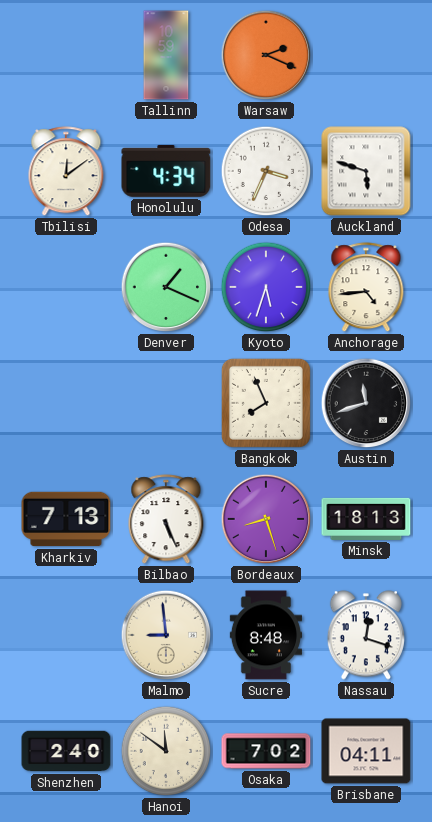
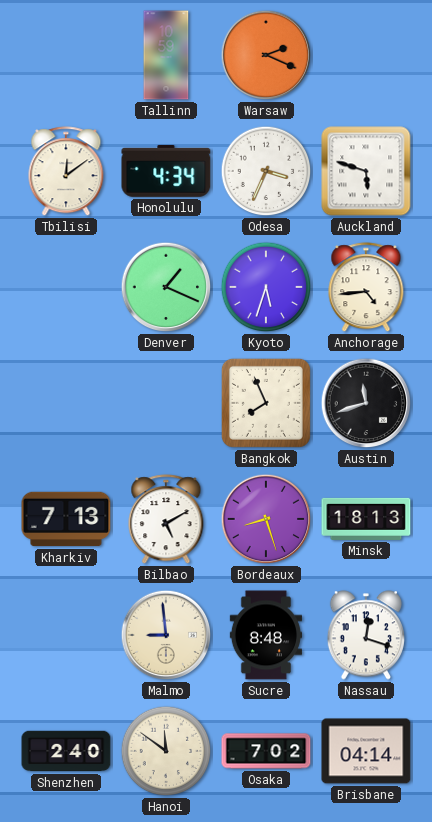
Bilbao: 5:26 -> 5:10
Brisbane: 04:11 -> 04:14
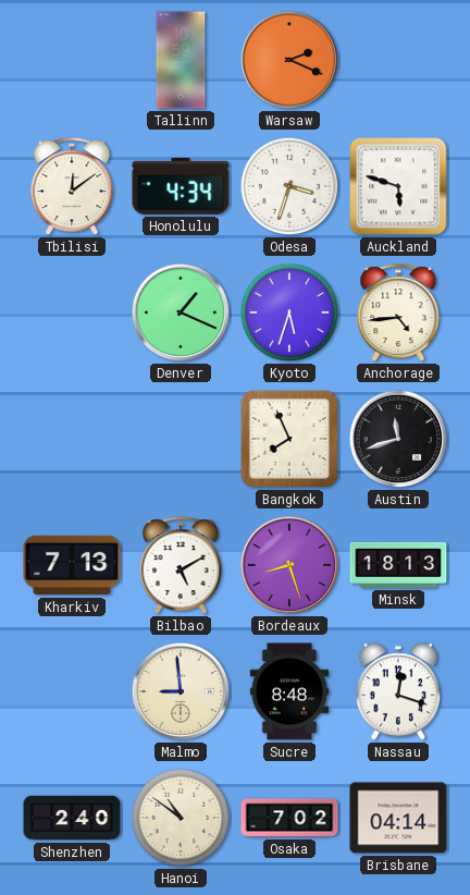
Odesa: 3:34 -> 3:33
Hanoi: 11:51 -> 10:51
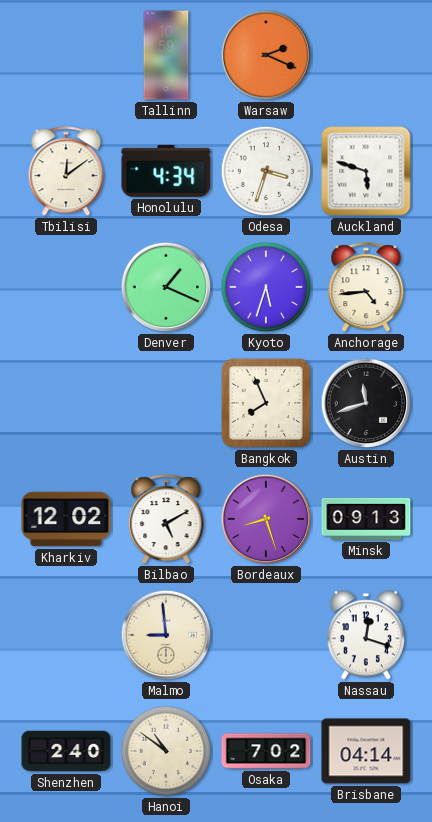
Kharkiv: 7:13 -> 12:02
Minsk: 18:13 -> 09:13
Sucre: 8:48 -> none
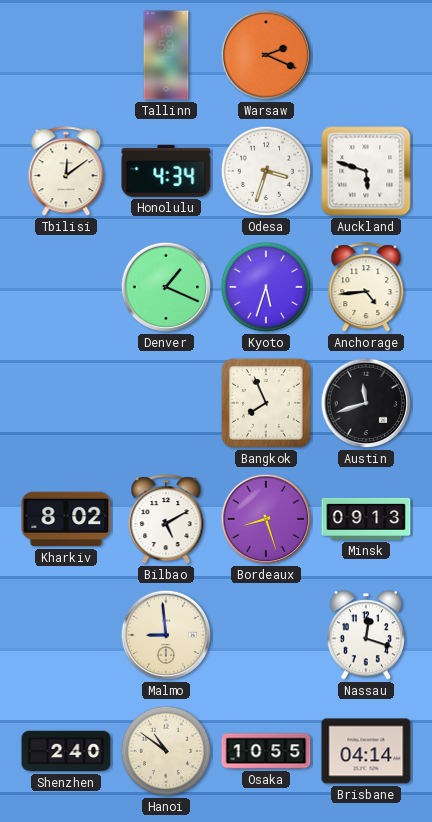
Kharkiv: 12:02 -> 8:02
Osaka: 7:02 -> 10:55
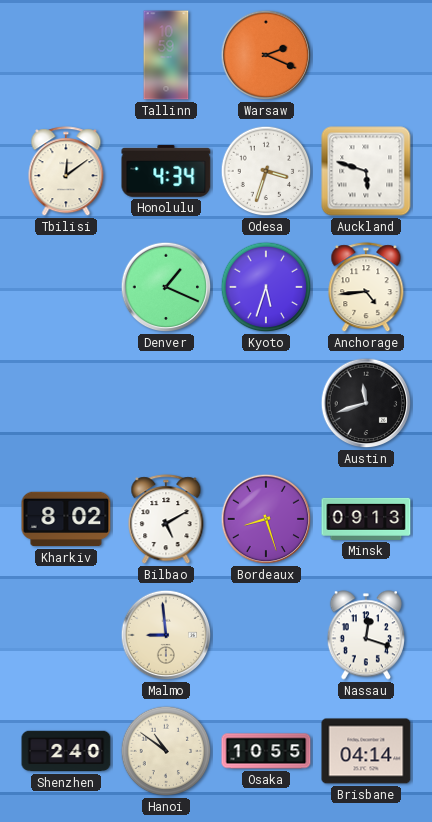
Bangkok: 7:56 -> none
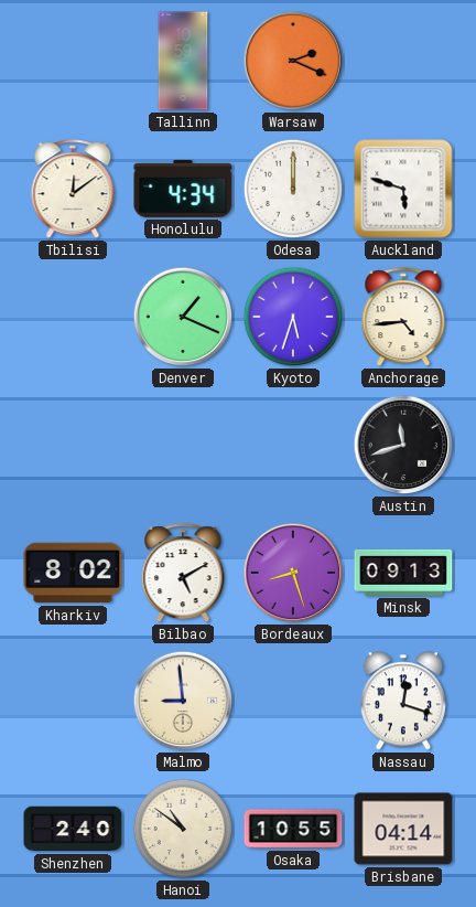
Odesa: 3:33 -> 12:00
